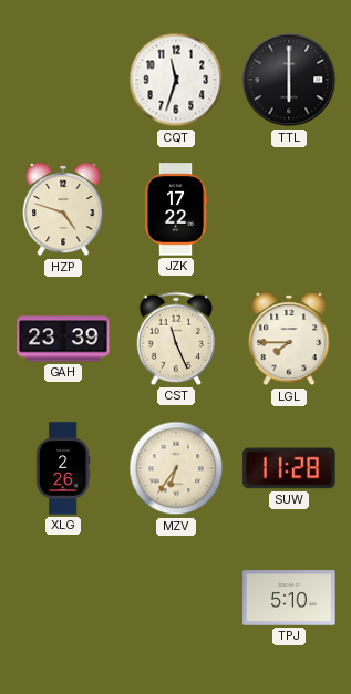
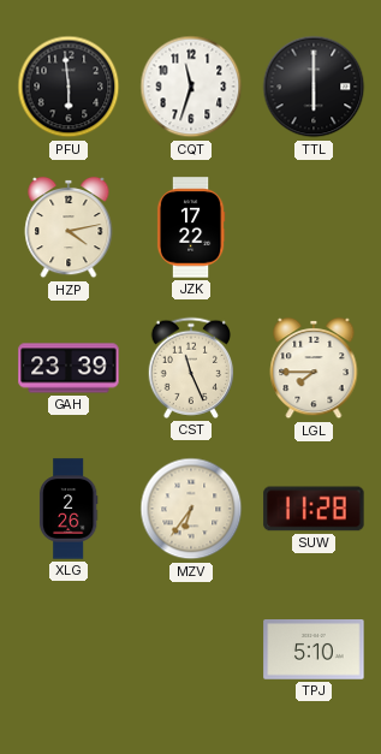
PFU: none -> 5:59
HZP: 4:48 -> 4:13
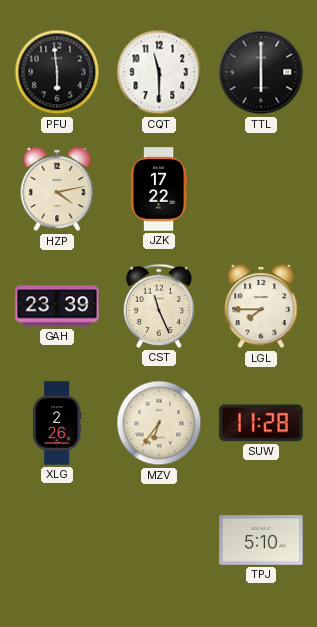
CQT: 11:33 -> 11:30
